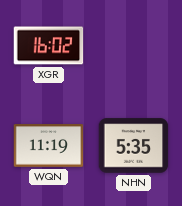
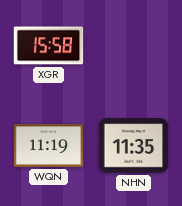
XGR: 16:02 -> 15:58
NHN: 5:35 -> 11:35
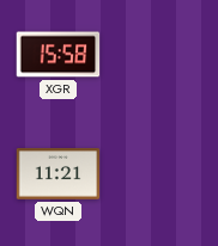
WQN: 11:19 -> 11:21
NHN: 11:35 -> none
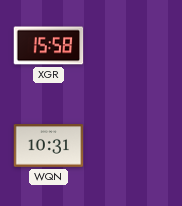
WQN: 11:21 -> 10:31
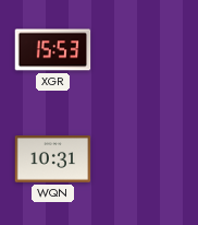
XGR: 15:58 -> 15:53
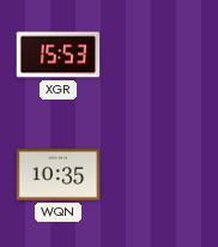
WQN: 10:31 -> 10:35
